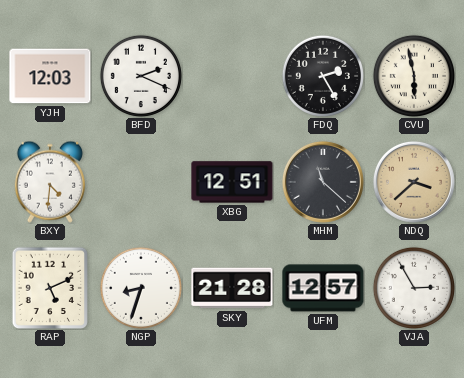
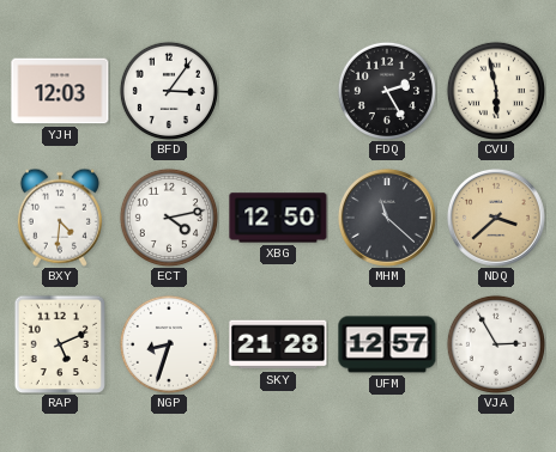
BFD: 2:19 -> 3:06
ECT: none -> 4:13
XBG: 12:51 -> 12:50
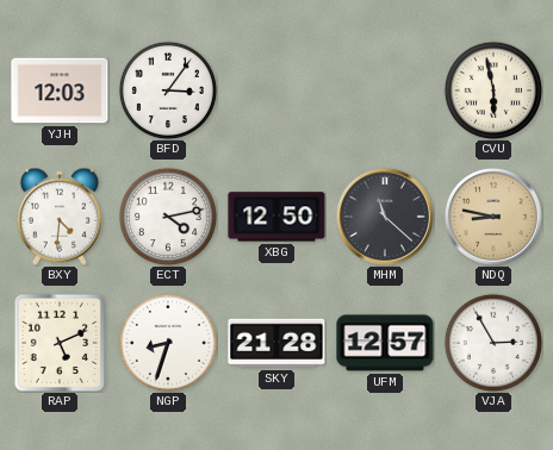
FDQ: 2:25 -> none
NDQ: 3:38 -> 8:47
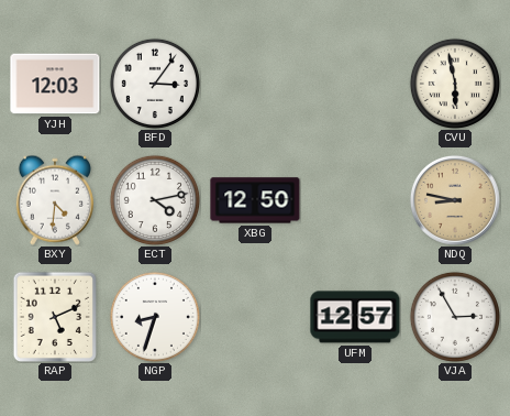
MHM: 11:22 -> none
SKY: 21:28 -> none
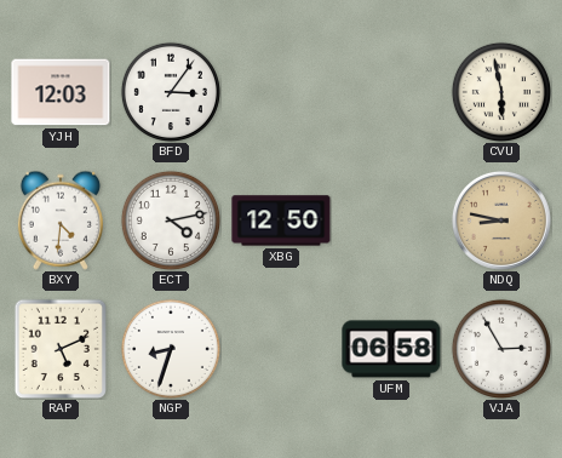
UFM: 12:57 -> 06:58
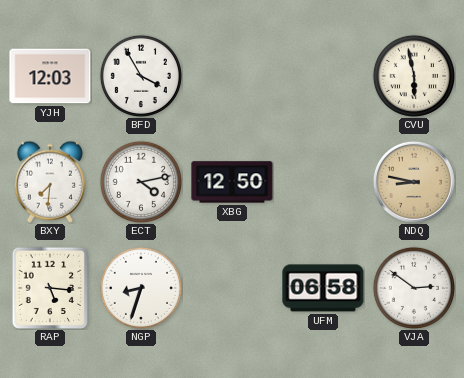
BFD: 3:06 -> 3:55
BXY: 4:31 -> 7:31
RAP: 5:11 -> 5:16
VJA: 2:55 -> 2:51
